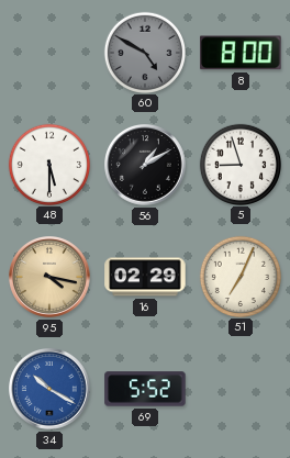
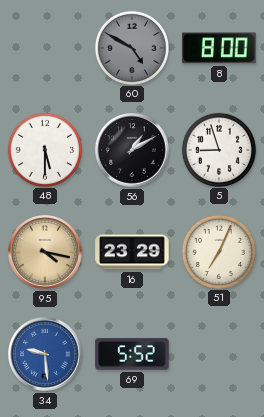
16: 02:29 -> 23:29
34: 10:20 -> 9:29
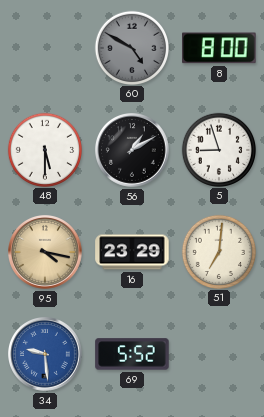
51: 7:04 -> 7:01
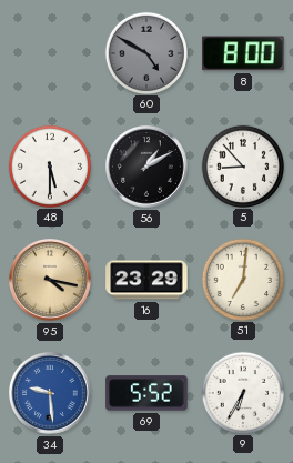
5: 8:57 -> 8:53
9: none -> 6:35
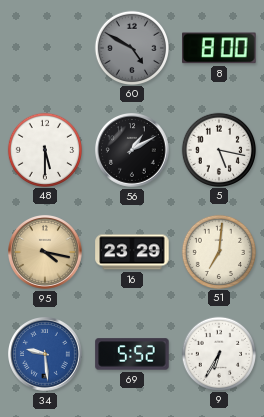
5: 8:53 -> 5:17
